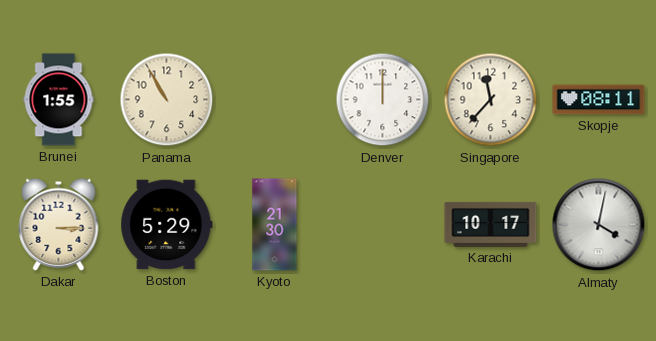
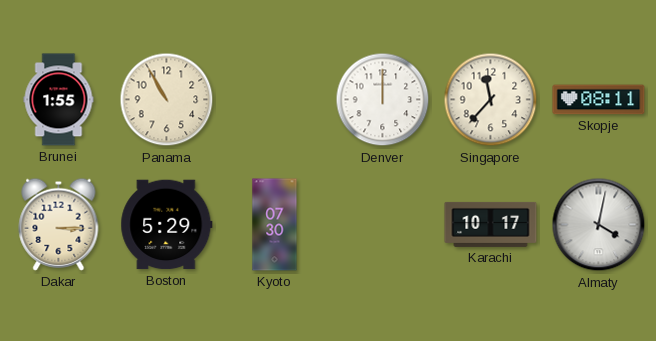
Kyoto: 21:30 -> 07:30
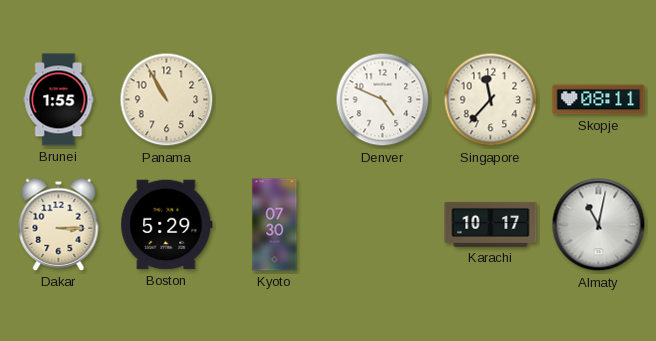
Denver: 12:00 -> 4:49
Almaty: 4:02 -> 11:02
